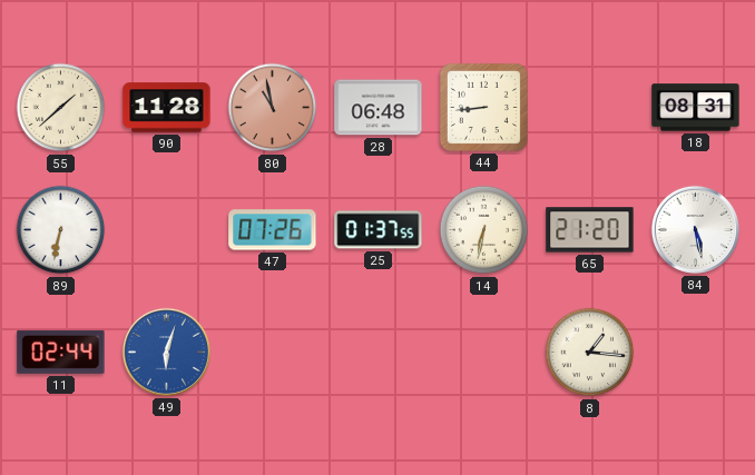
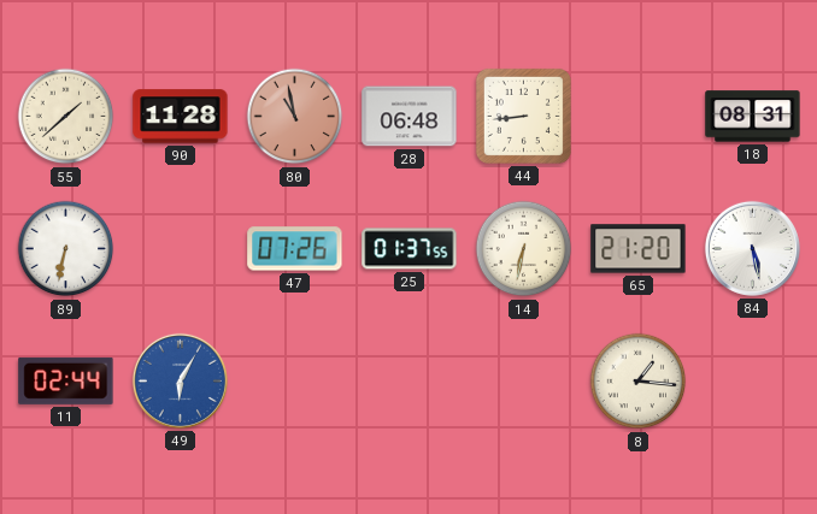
49: 6:03 -> 6:05
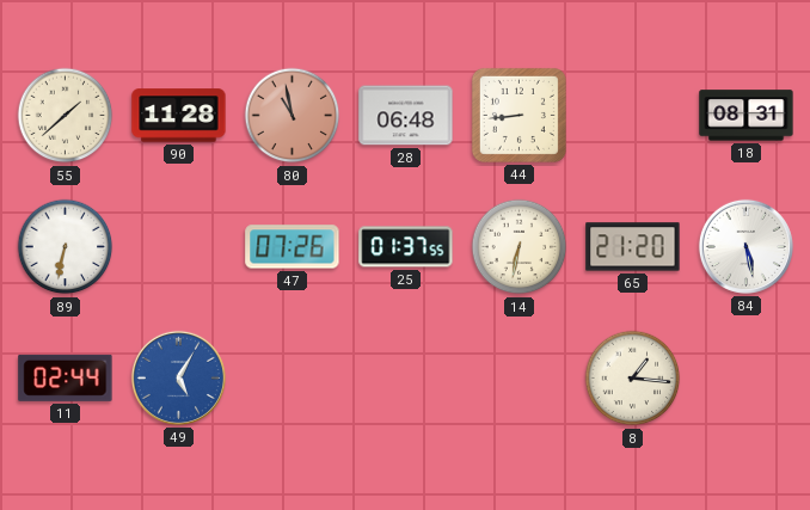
49: 6:05 -> 5:05
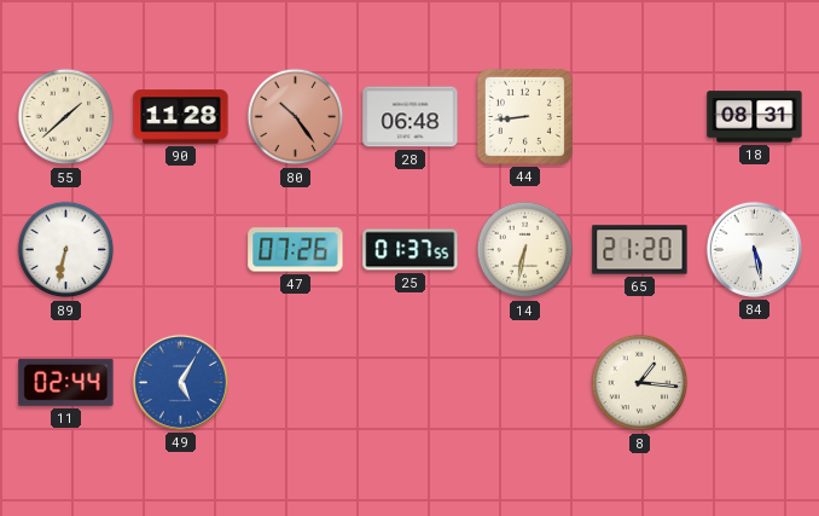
80: 10:58 -> 10:24
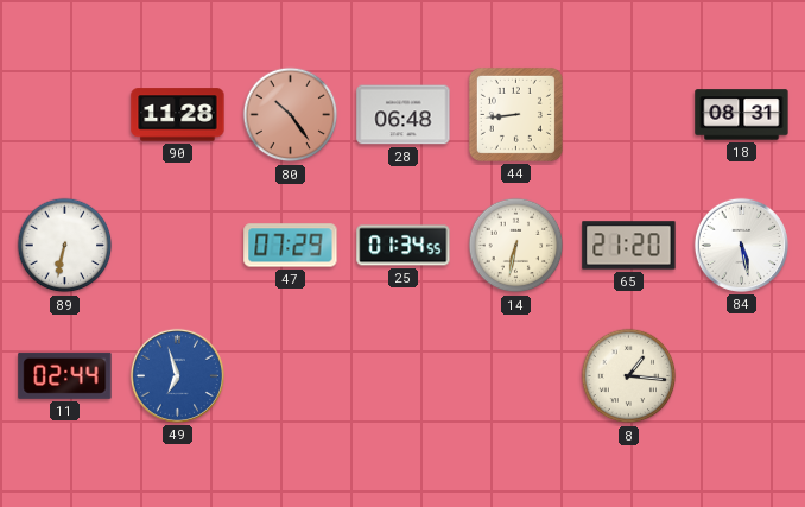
55: 1:38 -> none
47: 07:26 -> 07:29
25: 01:37 -> 01:34
49: 5:05 -> 6:57
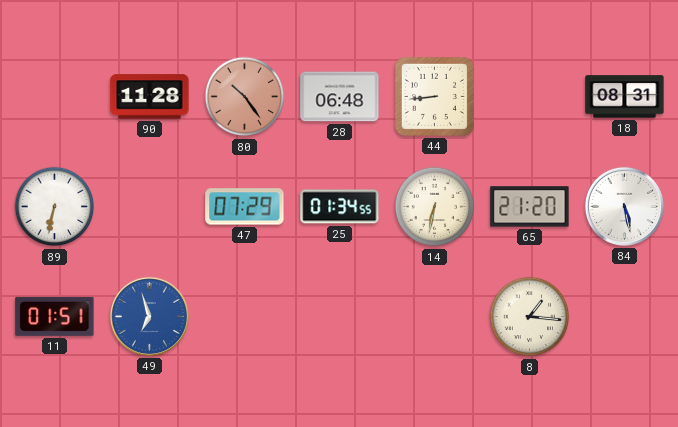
11: 02:44 -> 01:51
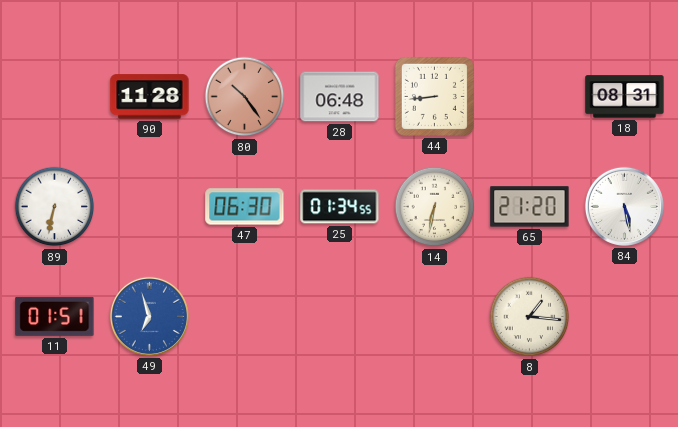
47: 07:29 -> 06:30
